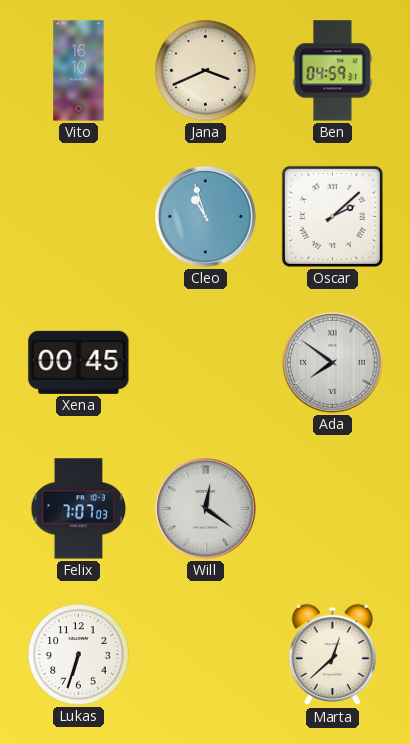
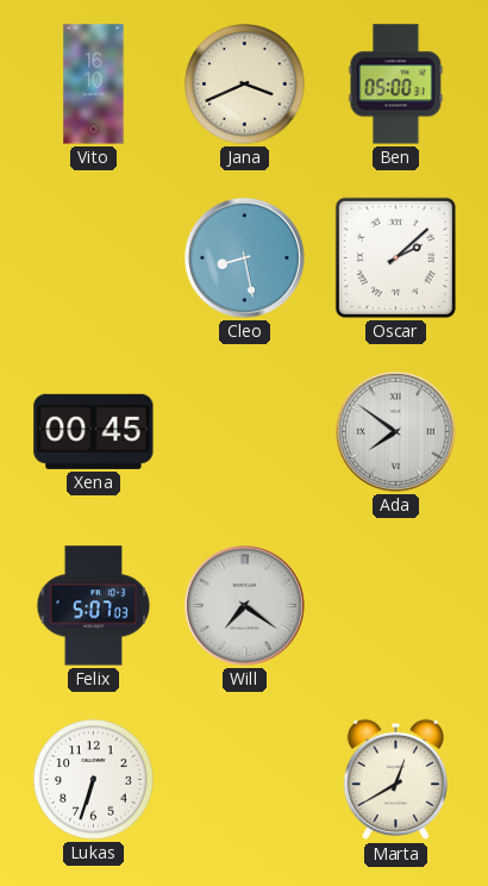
Ben: 04:59 -> 05:00
Cleo: 10:57 -> 8:28
Felix: 7:07 -> 5:07
Will: 12:21 -> 7:21
Marta: 12:38 -> 12:40
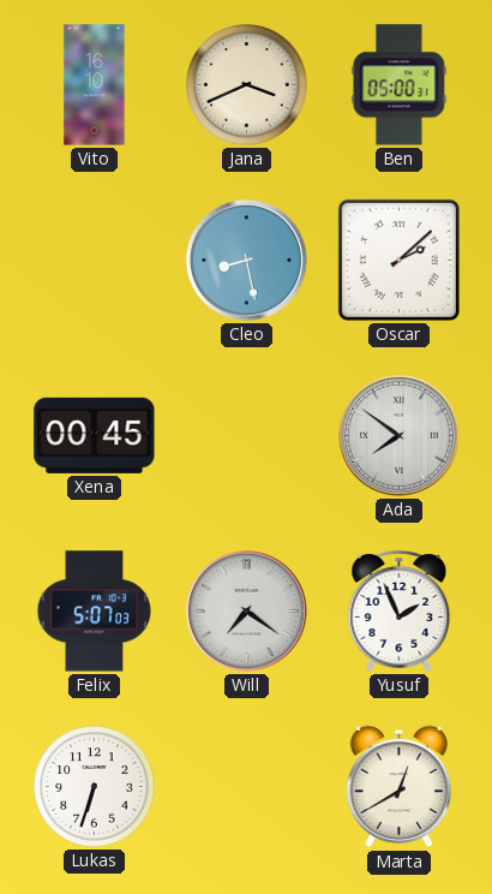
Yusuf: none -> 1:56
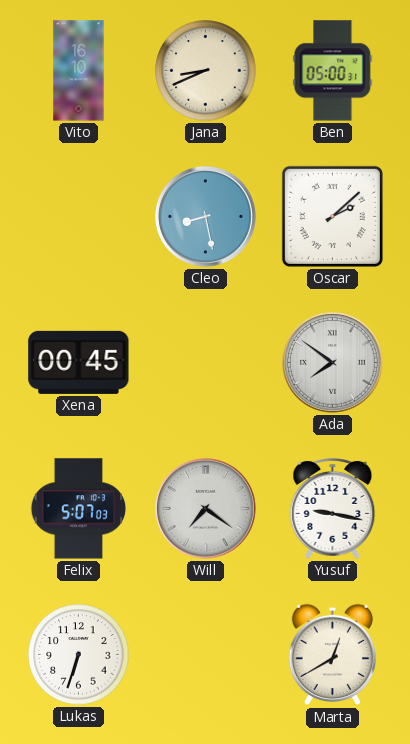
Jana: 3:41 -> 8:41
Yusuf: 1:56 -> 9:17
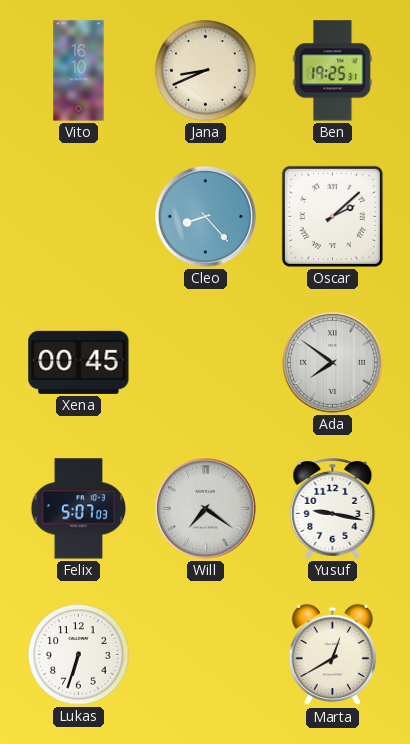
Ben: 05:00 -> 19:25
Cleo: 8:28 -> 8:23
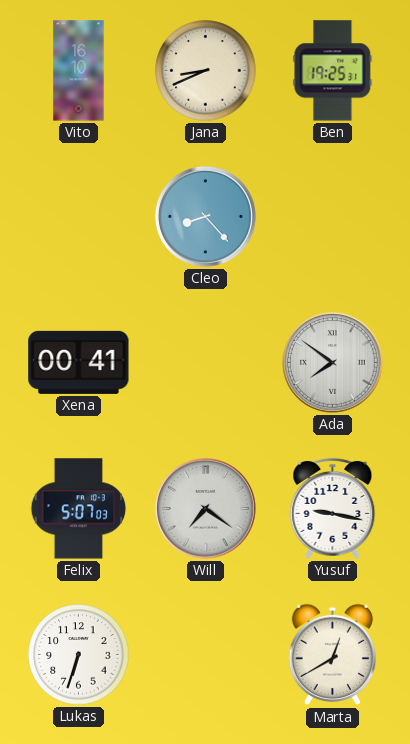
Oscar: 2:08 -> none
Xena: 00:45 -> 00:41
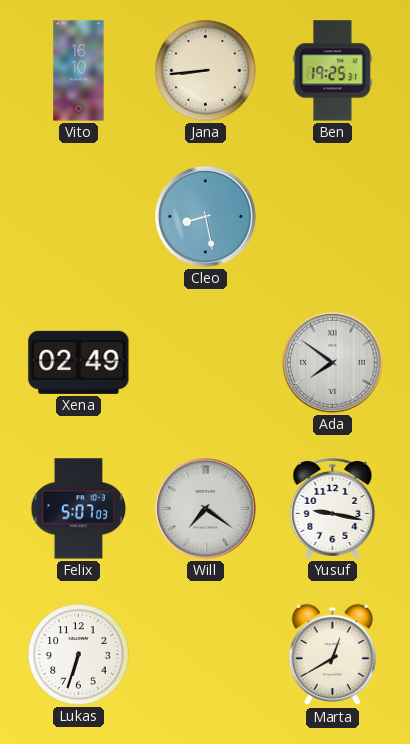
Jana: 8:41 -> 8:44
Cleo: 8:23 -> 8:28
Xena: 00:41 -> 02:49
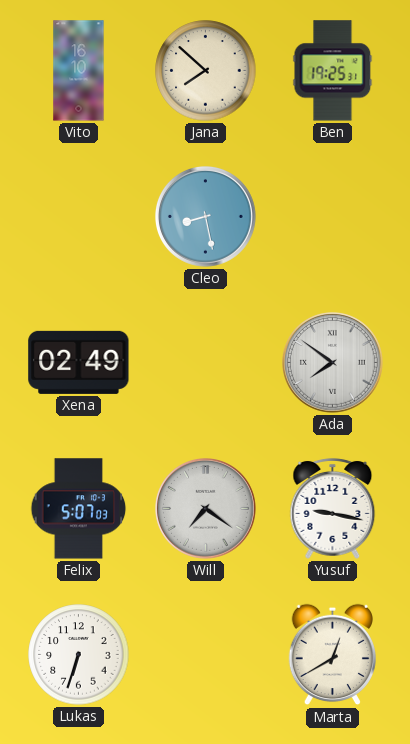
Jana: 8:44 -> 7:52
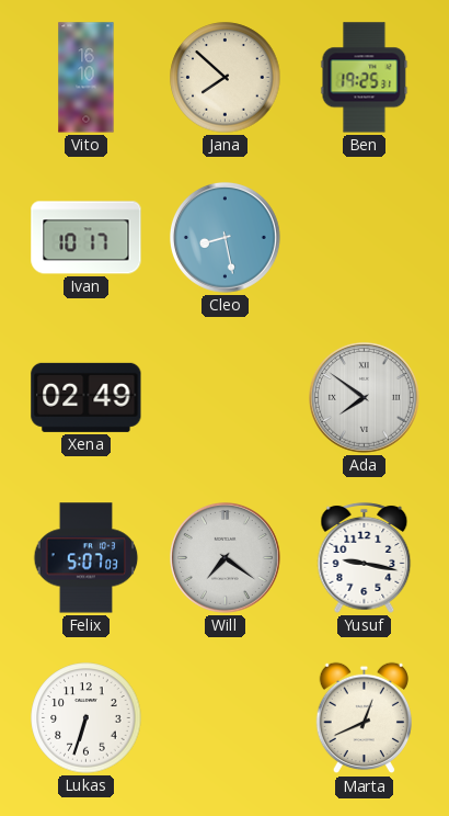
Ivan: none -> 10:17
Marta: 12:40 -> 12:41
